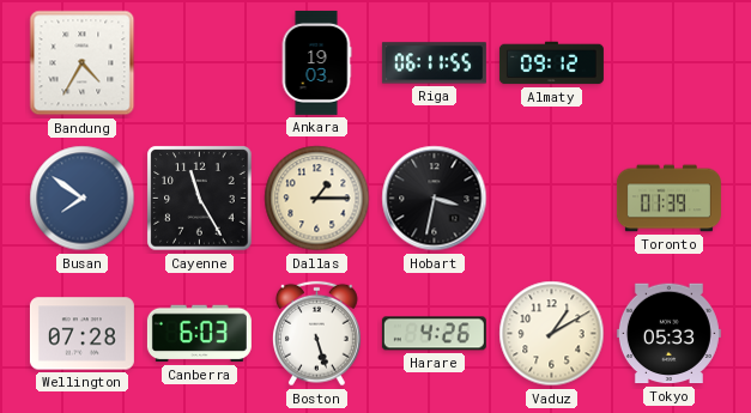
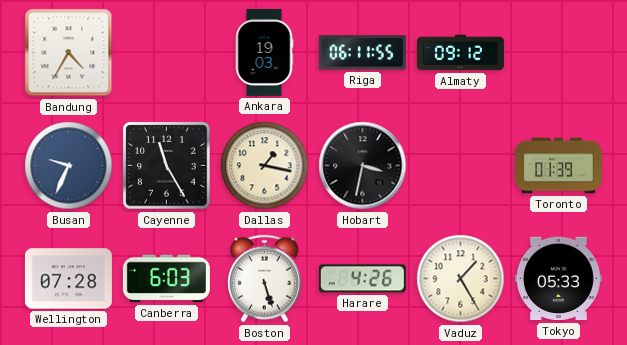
Busan: 7:51 -> 9:34
Dallas: 1:15 -> 1:17
Vaduz: 1:10 -> 1:25
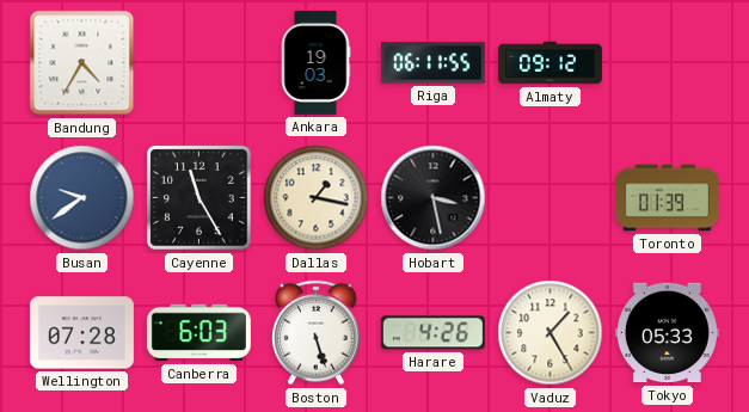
Busan: 9:34 -> 9:39
Hobart: 3:32 -> 3:28
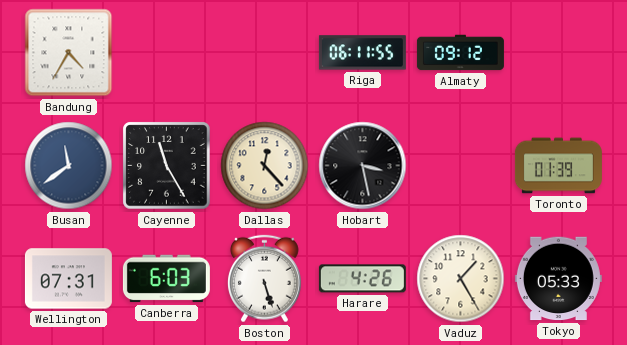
Ankara: 19:03 -> none
Busan: 9:39 -> 11:39
Dallas: 1:17 -> 12:23
Wellington: 07:28 -> 07:31
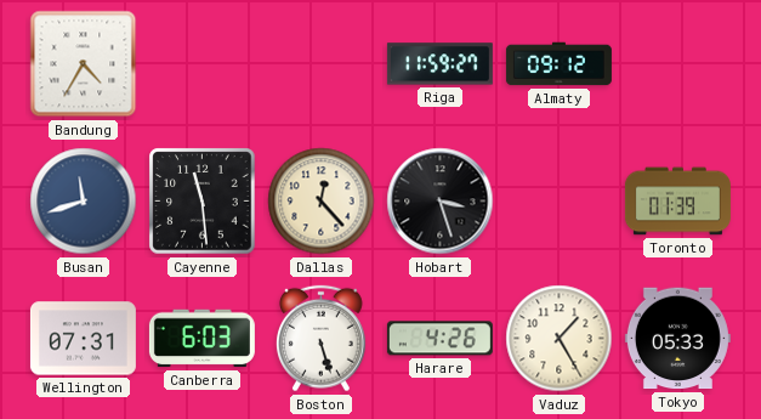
Riga: 06:11 -> 11:59
Busan: 11:39 -> 11:42
Cayenne: 11:25 -> 11:29
Hobart: 3:28 -> 3:27
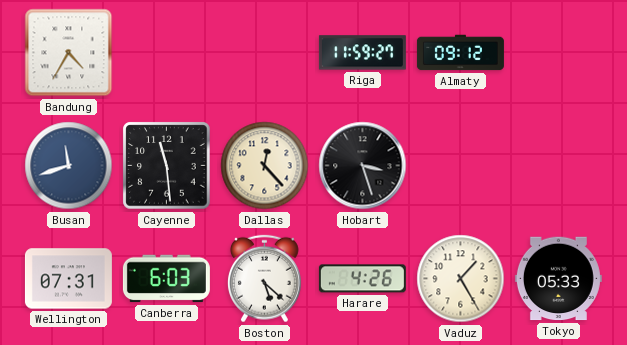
Toronto: 01:39 -> none
Boston: 5:27 -> 5:22
